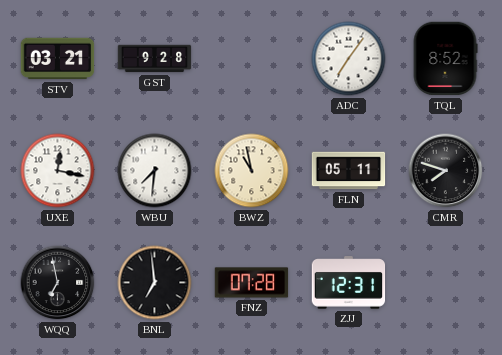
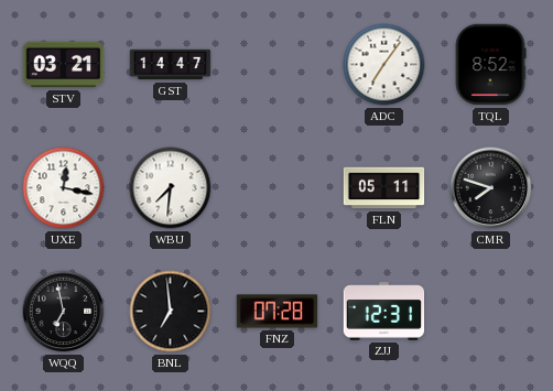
GST: 9:28 -> 14:47
BWZ: 10:58 -> none
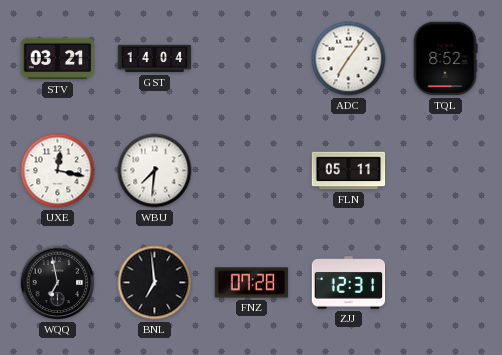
GST: 14:47 -> 14:04
CMR: 7:48 -> none
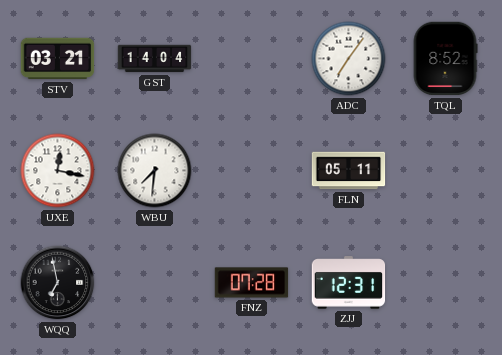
BNL: 6:59 -> none
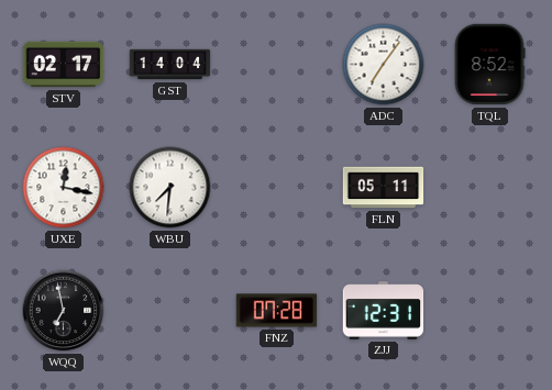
STV: 03:21 -> 02:17
